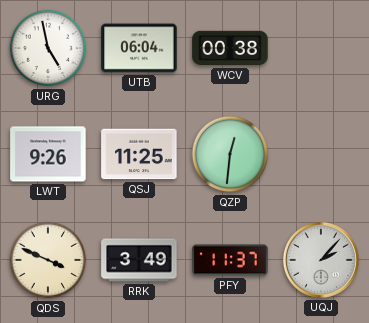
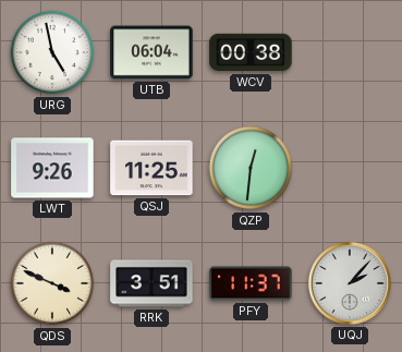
RRK: 3:49 -> 3:51
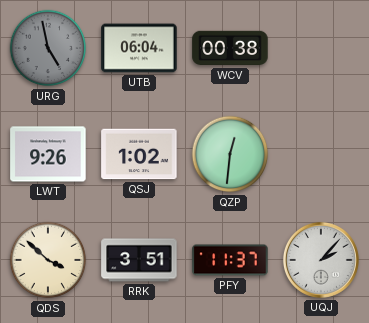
URG dial: white -> grey
QSJ: 11:25 -> 1:02
QDS: 3:49 -> 3:52
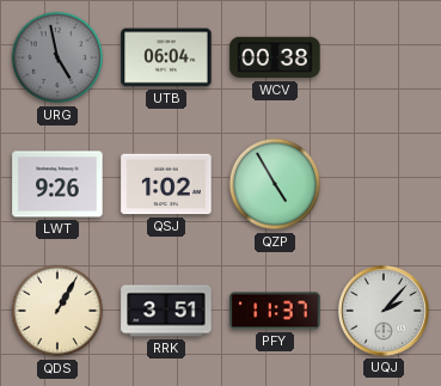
QZP: 12:31 -> 4:55
QDS: 3:52 -> 1:05
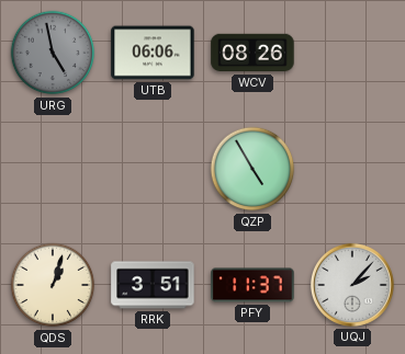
UTB: 06:04 -> 06:06
WCV: 00:38 -> 08:26
LWT: 9:26 -> none
QSJ: 1:02 -> none
QDS: 1:05 -> 1:03
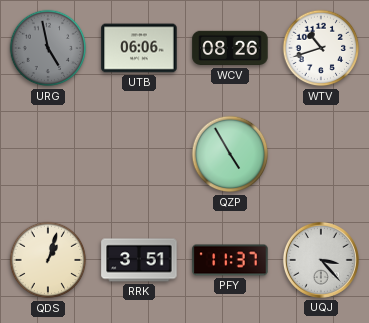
WTV: none -> 10:42
UQJ: 2:07 -> 3:23
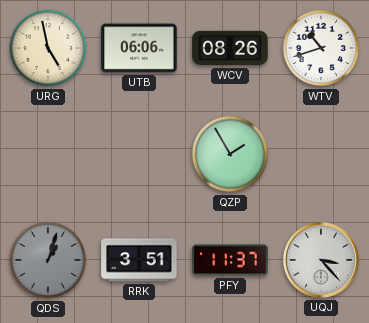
URG dial: grey -> cream
QZP: 4:55 -> 1:55
QDS dial: cream -> grey
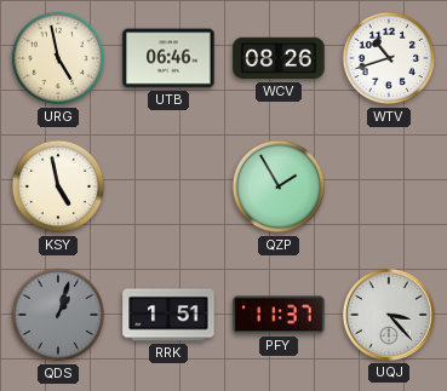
UTB: 06:06 -> 06:46
KSY: none -> 4:58
RRK: 3:51 -> 1:51
